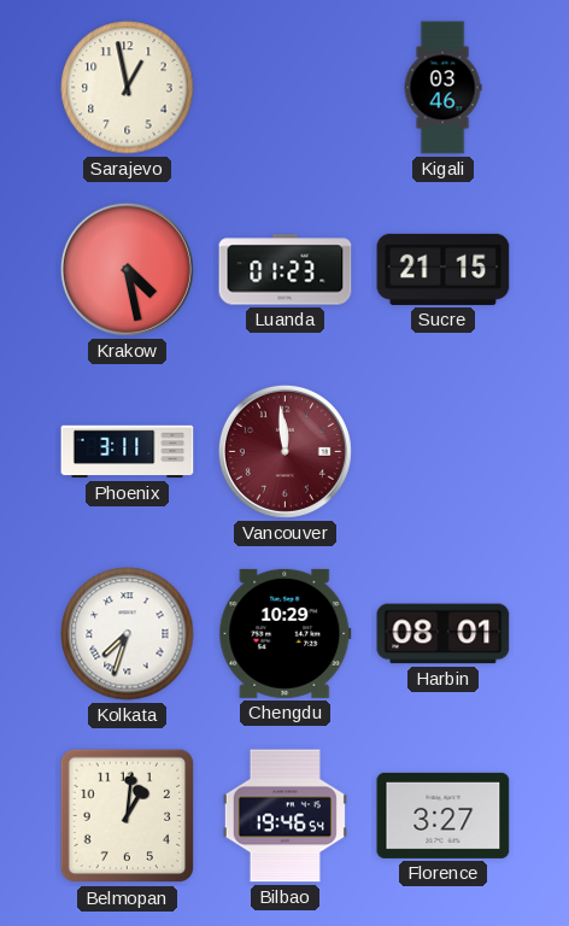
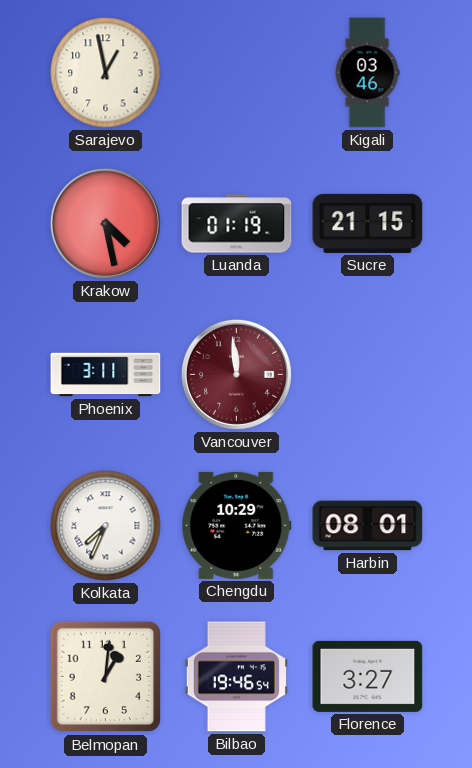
Luanda: 01:23 -> 01:19
Kolkata: 7:33 -> 7:34
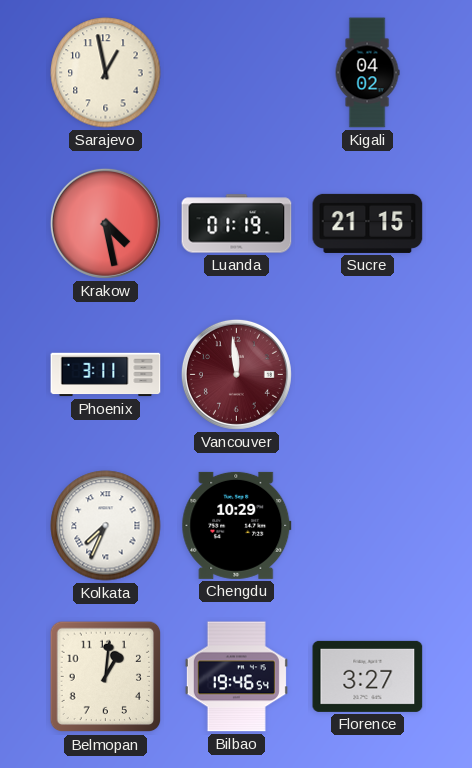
Kigali: 03:46 -> 04:02
Harbin: 08:01 -> none
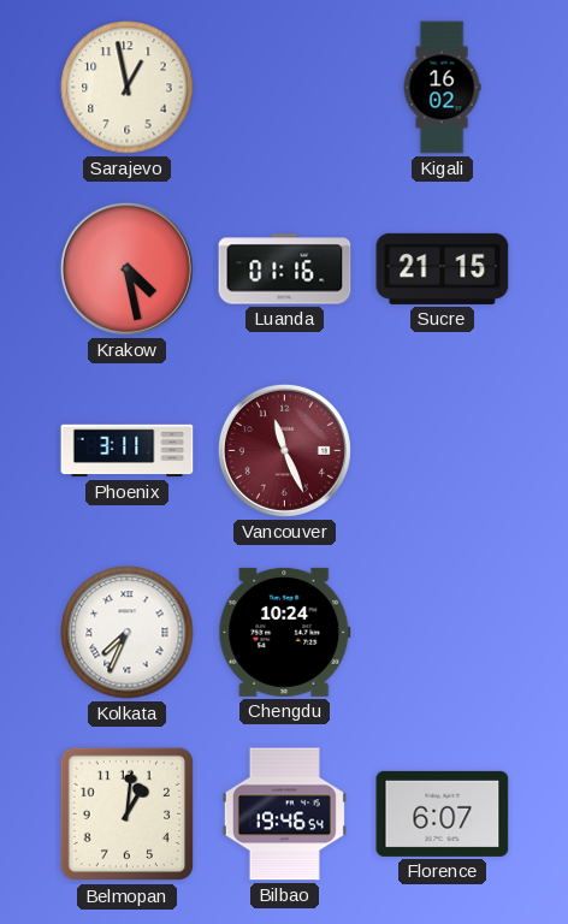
Kigali: 04:02 -> 16:02
Luanda: 01:19 -> 01:16
Vancouver: 11:59 -> 11:26
Chengdu: 10:29 -> 10:24
Florence: 3:27 -> 6:07
